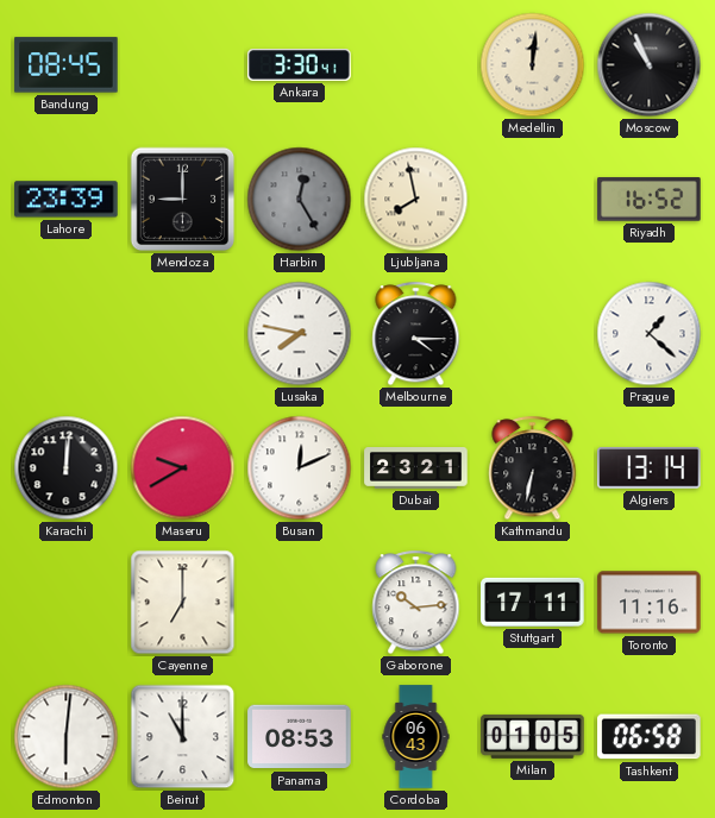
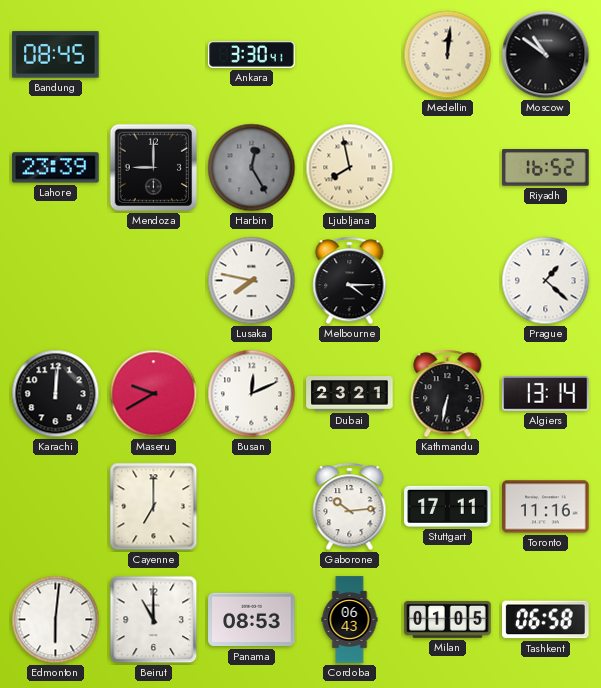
Moscow: 10:56 -> 10:51
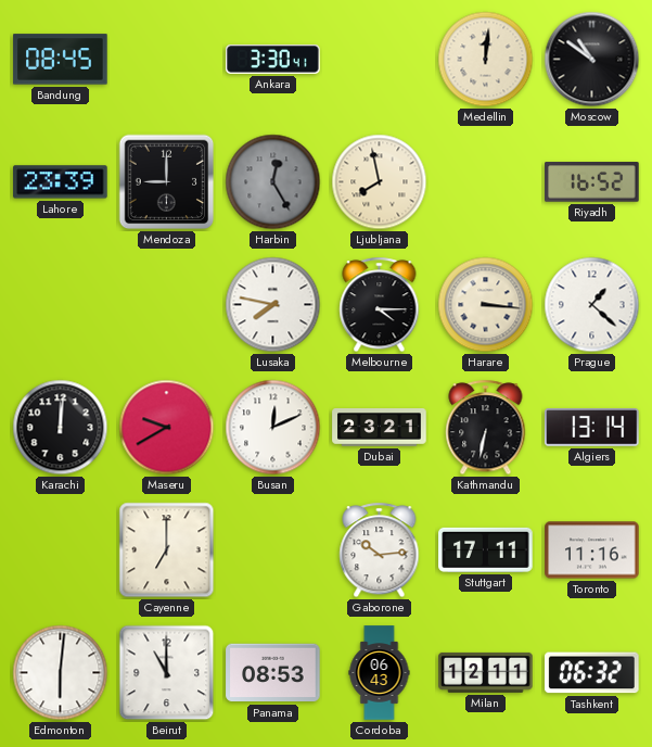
Harare: none -> 3:16
Milan: 01:05 -> 12:11
Tashkent: 06:58 -> 06:32
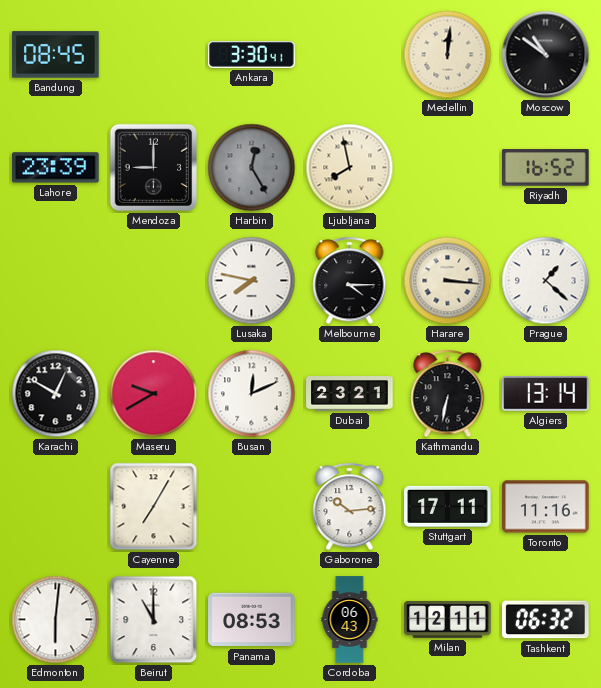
Karachi: 12:01 -> 12:50
Cayenne: 7:00 -> 7:05
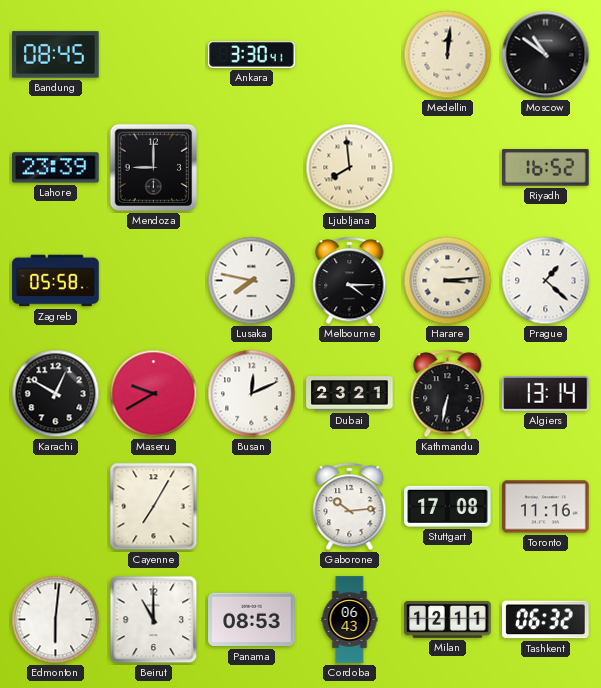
Harbin: 12:25 -> none
Ljubljana: 7:58 -> 7:59
Zagreb: none -> 05:58
Harare: 3:16 -> 3:14
Stuttgart: 17:11 -> 17:08
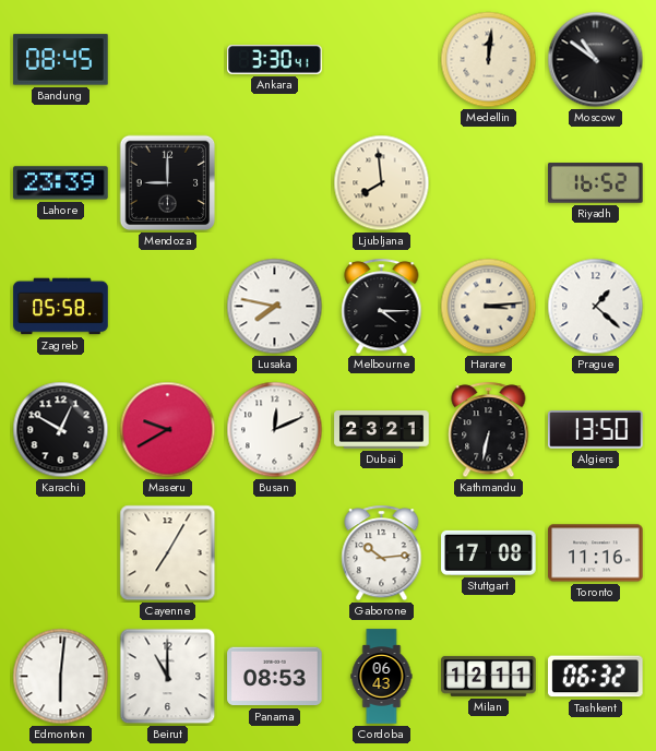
Algiers: 13:14 -> 13:50
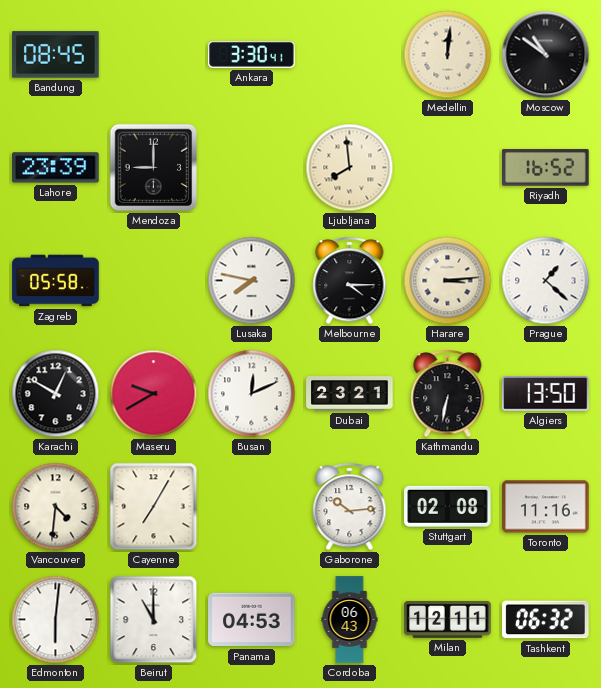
Vancouver: none -> 4:31
Stuttgart: 17:08 -> 02:08
Panama: 08:53 -> 04:53
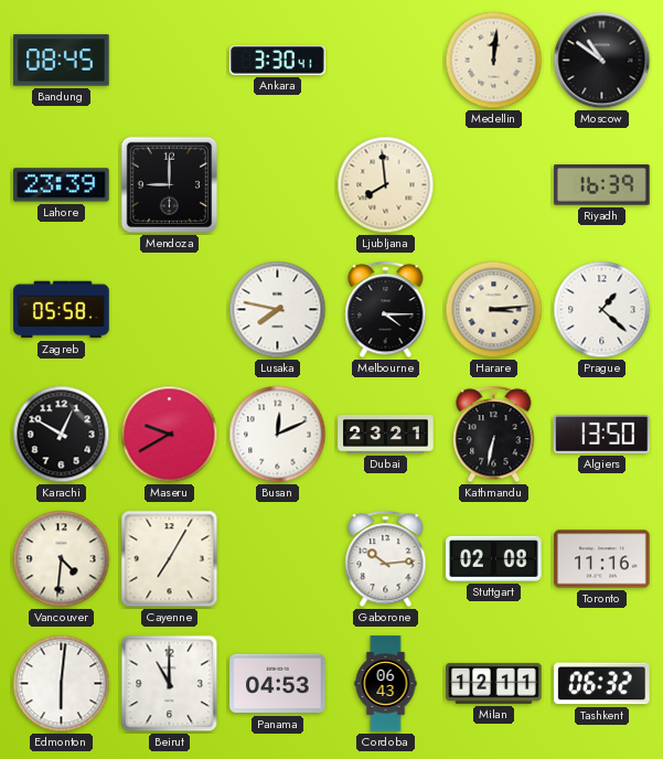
Riyadh: 16:52 -> 16:39
